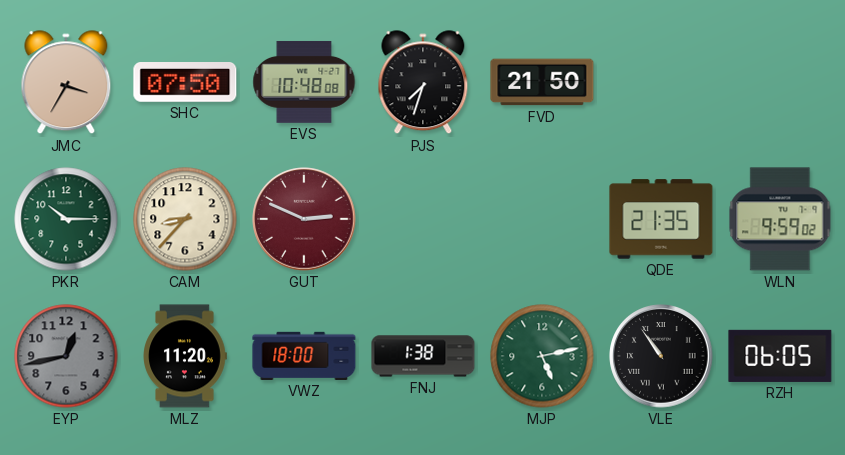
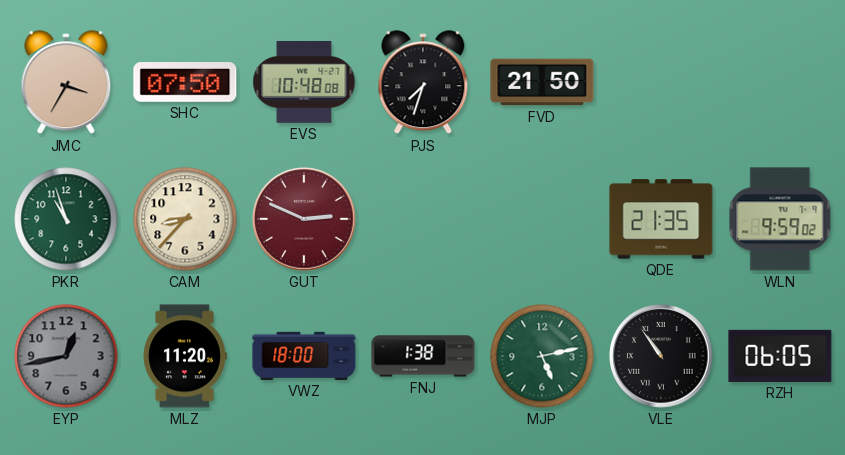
PKR: 10:15 -> 10:57
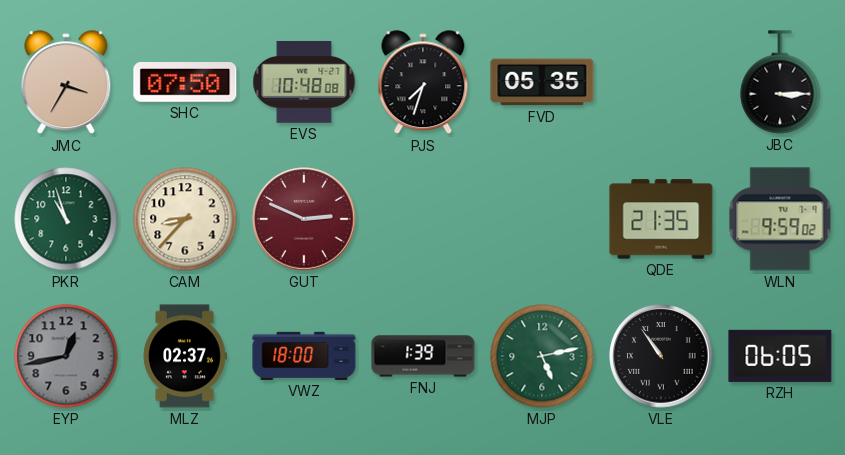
FVD: 21:50 -> 05:35
JBC: none -> 3:15
MLZ: 11:20 -> 02:37
FNJ: 1:38 -> 1:39
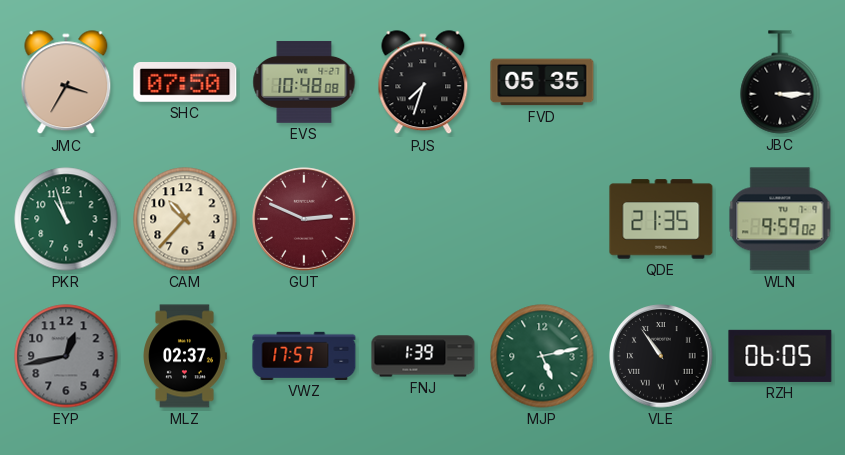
CAM: 8:37 -> 10:37
VWZ: 18:00 -> 17:57
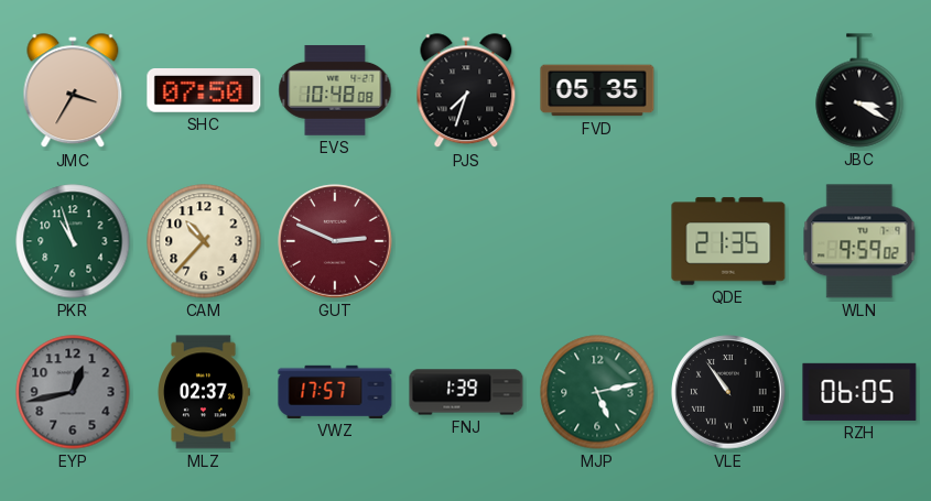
JBC: 3:15 -> 3:20
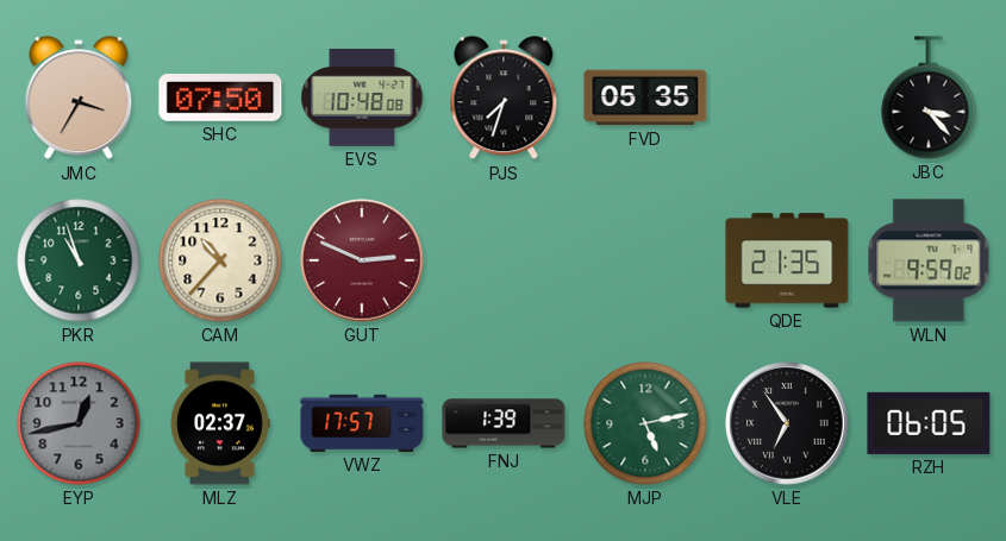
JBC: 3:20 -> 3:23
VLE: 10:54 -> 6:54
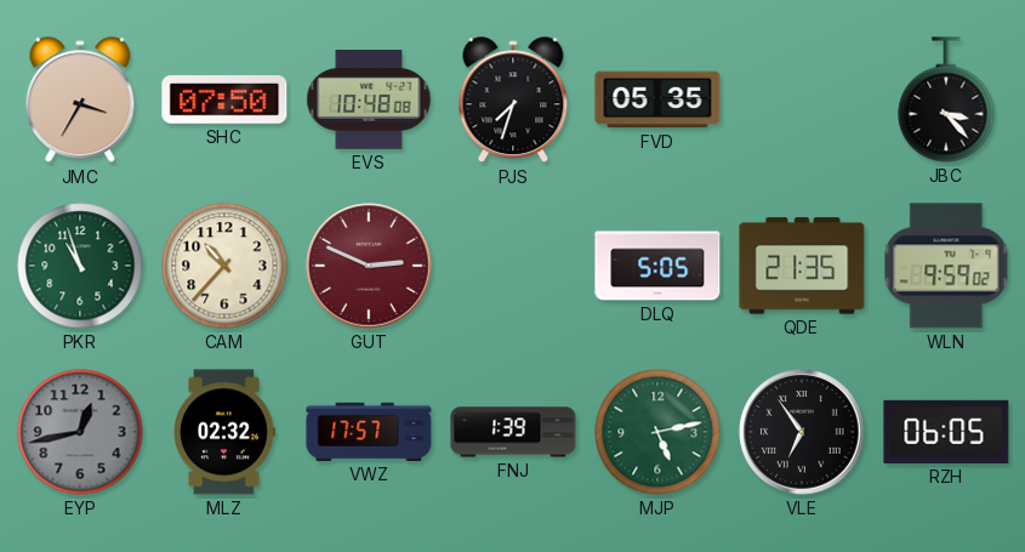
DLQ: none -> 5:05
MLZ: 02:37 -> 02:32
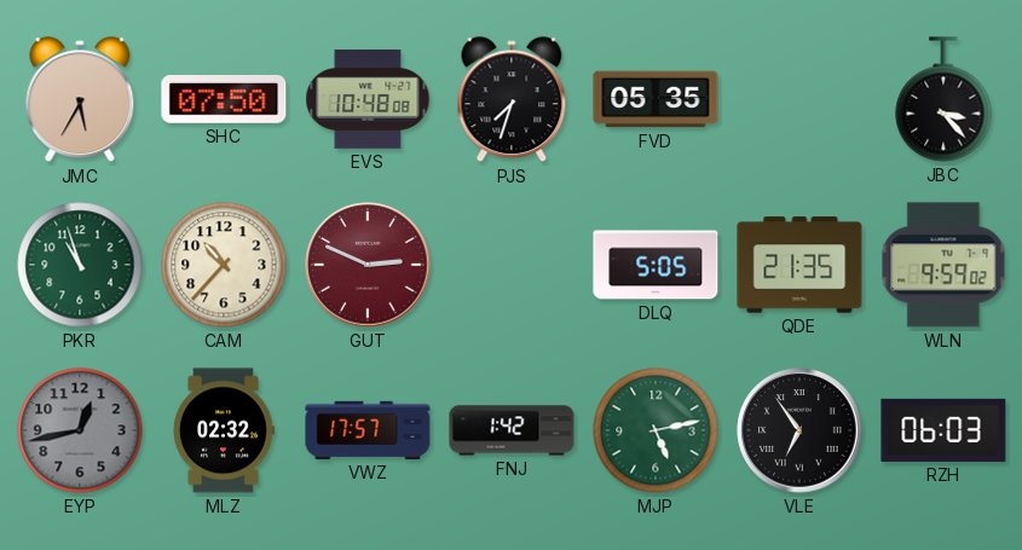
JMC: 3:35 -> 5:35
FNJ: 1:39 -> 1:42
RZH: 06:05 -> 06:03
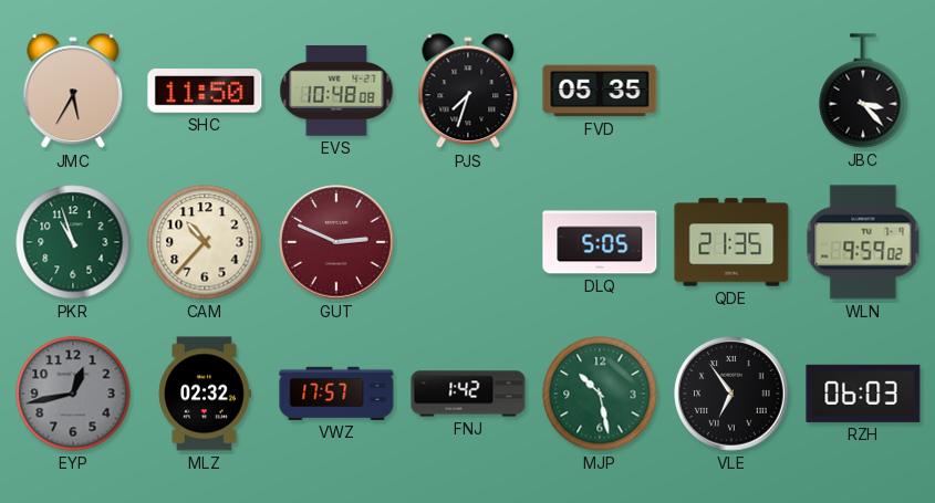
SHC: 07:50 -> 11:50
MJP: 5:13 -> 10:28
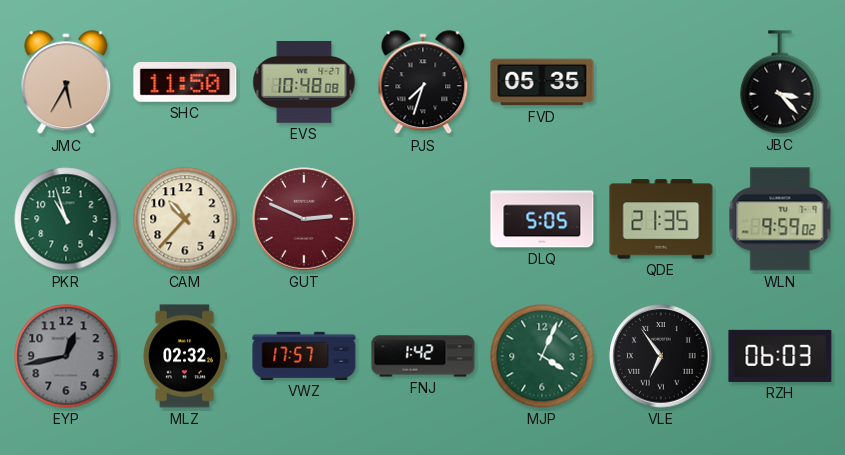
MJP: 10:28 -> 4:04
